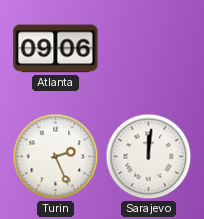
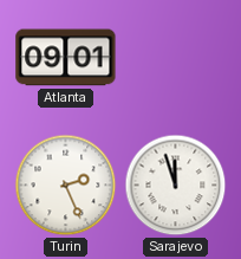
Atlanta: 09:06 -> 09:01
Sarajevo: 12:01 -> 11:57
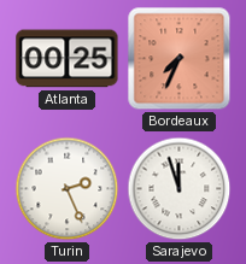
Atlanta: 09:01 -> 00:25
Bordeaux: none -> 7:34
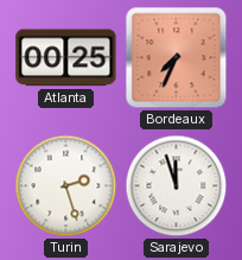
Turin: 2:26 -> 2:27
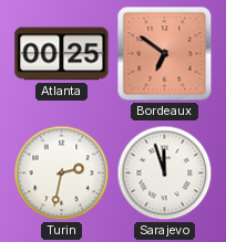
Bordeaux: 7:34 -> 6:51
Turin: 2:27 -> 2:32
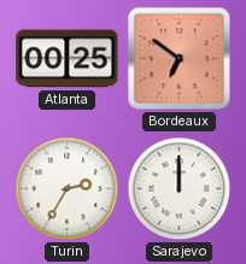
Turin: 2:32 -> 2:35
Sarajevo: 11:57 -> 12:00
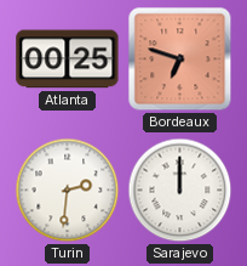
Bordeaux: 6:51 -> 6:48
Turin: 2:35 -> 2:31
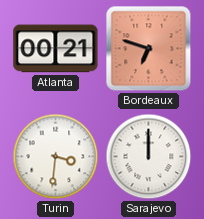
Atlanta: 00:25 -> 00:21
Turin: 2:31 -> 3:31
